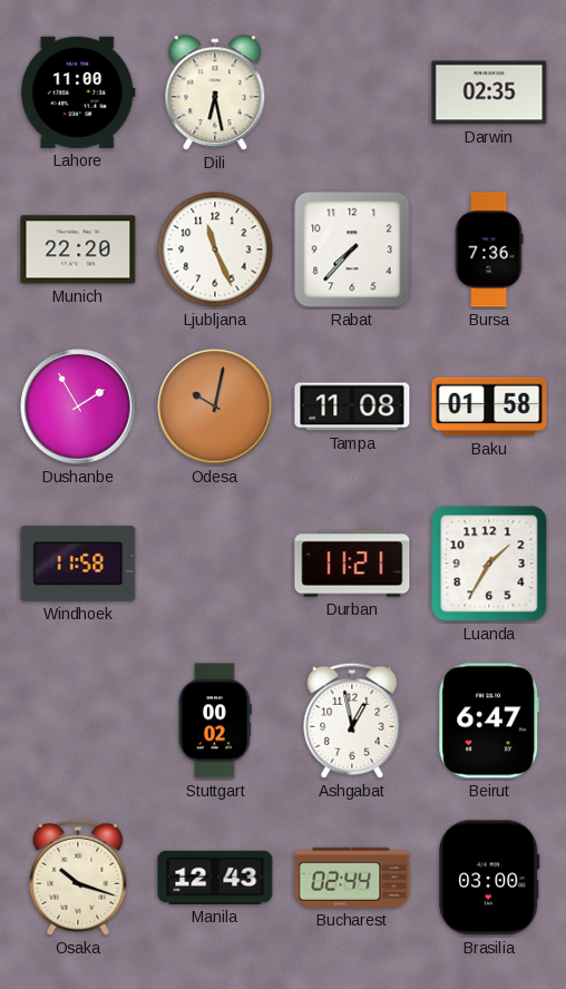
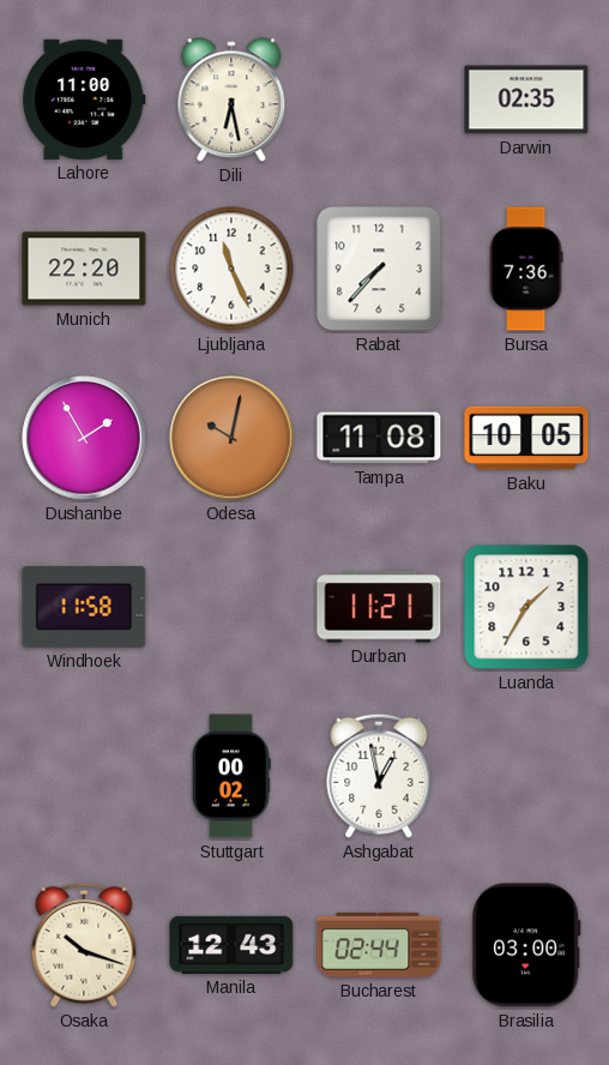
Baku: 01:58 -> 10:05
Beirut: 6:47 -> none
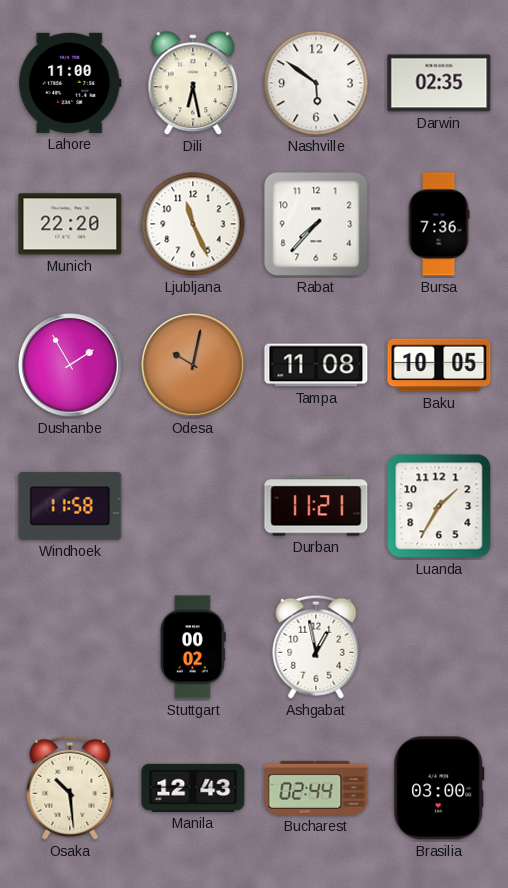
Nashville: none -> 5:51
Osaka: 10:18 -> 10:29
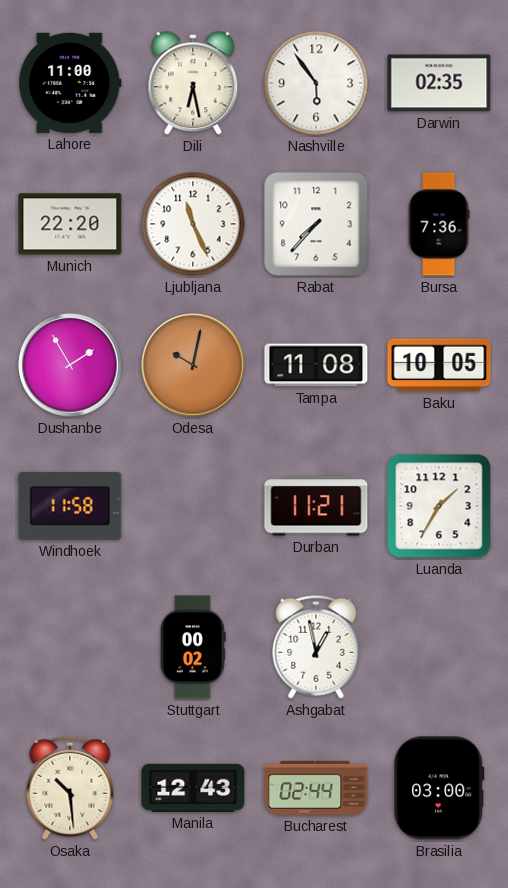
Nashville: 5:51 -> 5:54
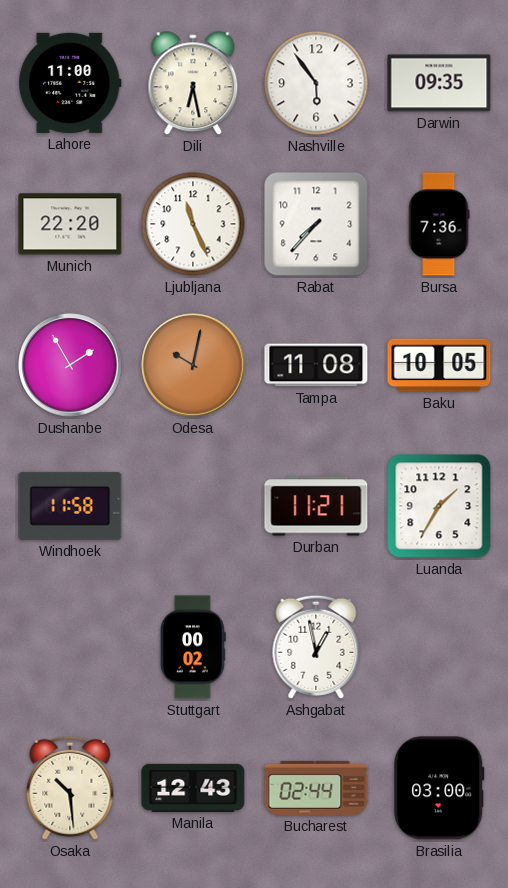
Darwin: 02:35 -> 09:35
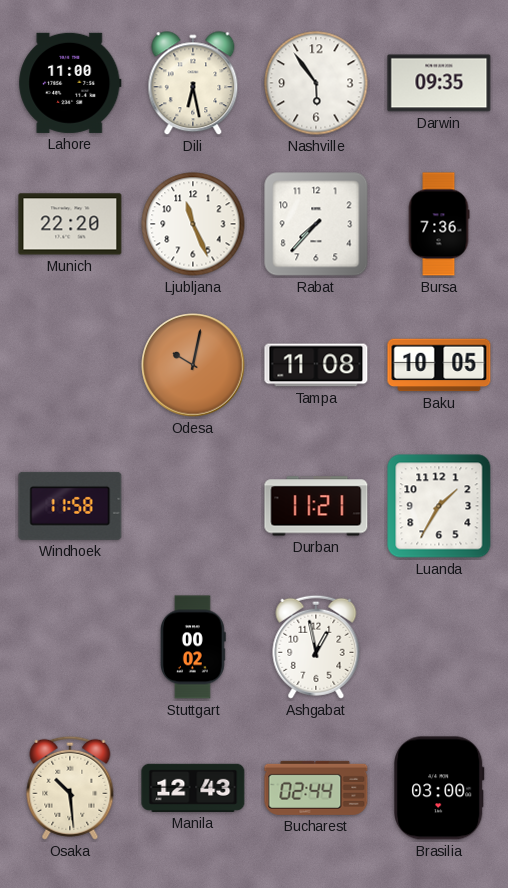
Dushanbe: 1:55 -> none
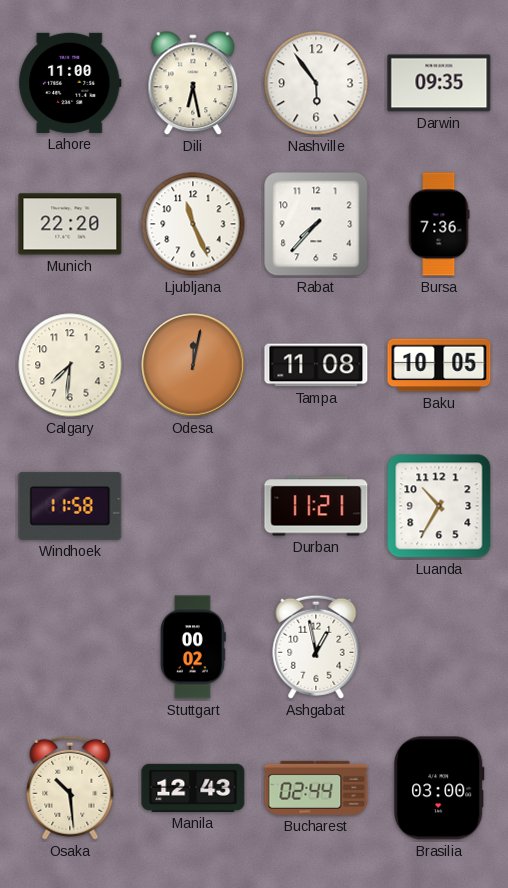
Calgary: none -> 7:31
Odesa: 10:02 -> 12:02
Luanda: 1:35 -> 10:35
